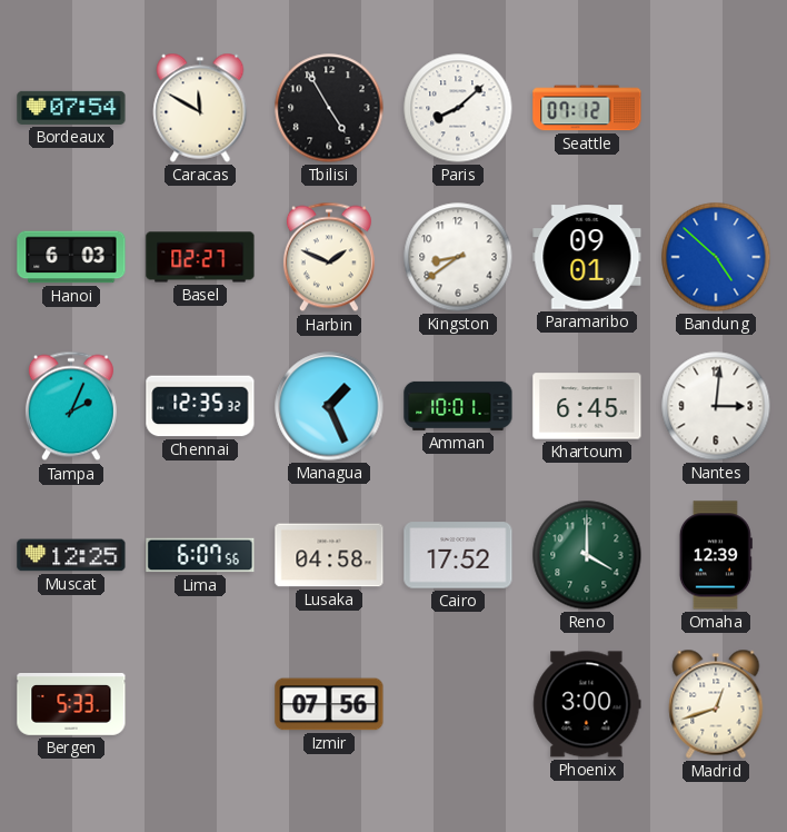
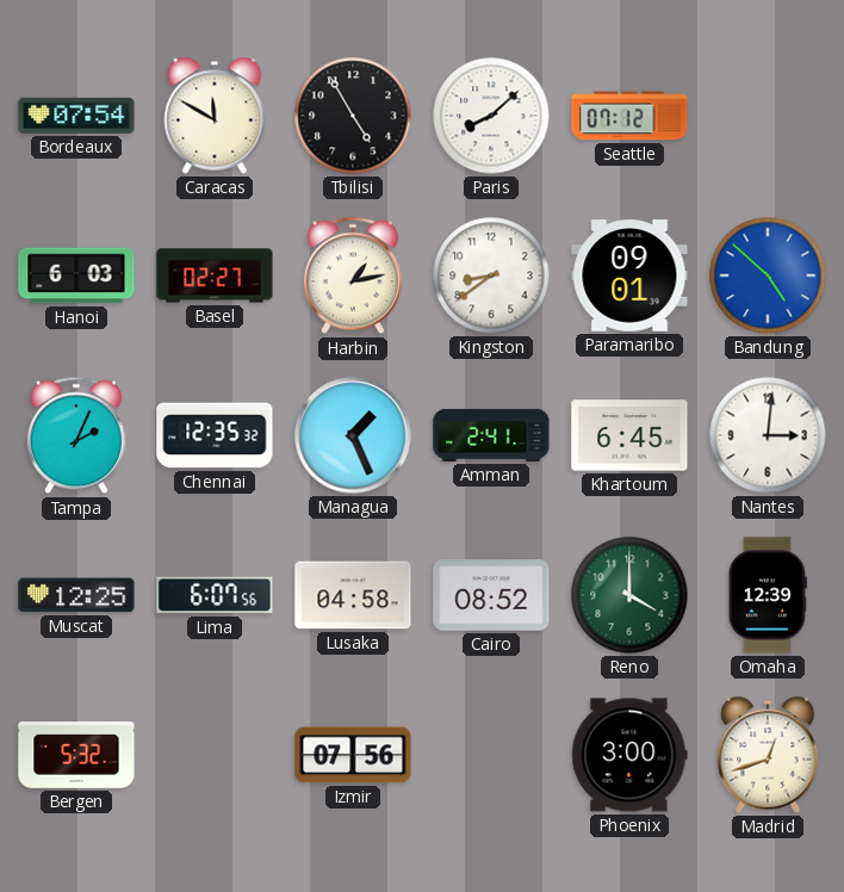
Harbin: 1:49 -> 1:13
Amman: 10:01 -> 2:41
Cairo: 17:52 -> 08:52
Bergen: 5:33 -> 5:32
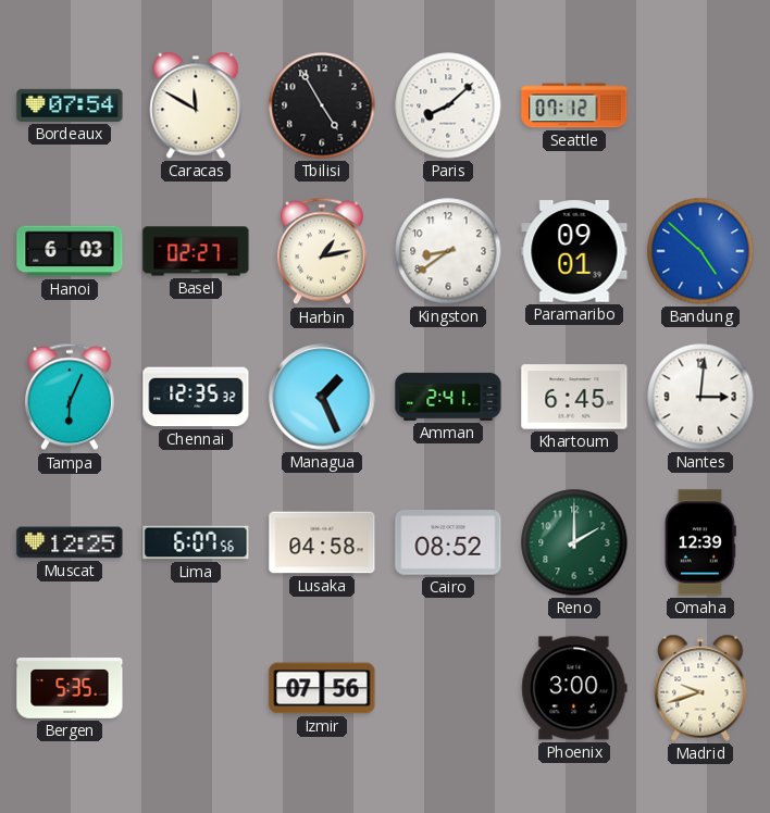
Tampa: 2:04 -> 6:04
Reno: 4:00 -> 2:00
Bergen: 5:32 -> 5:35
Madrid: 12:42 -> 9:42
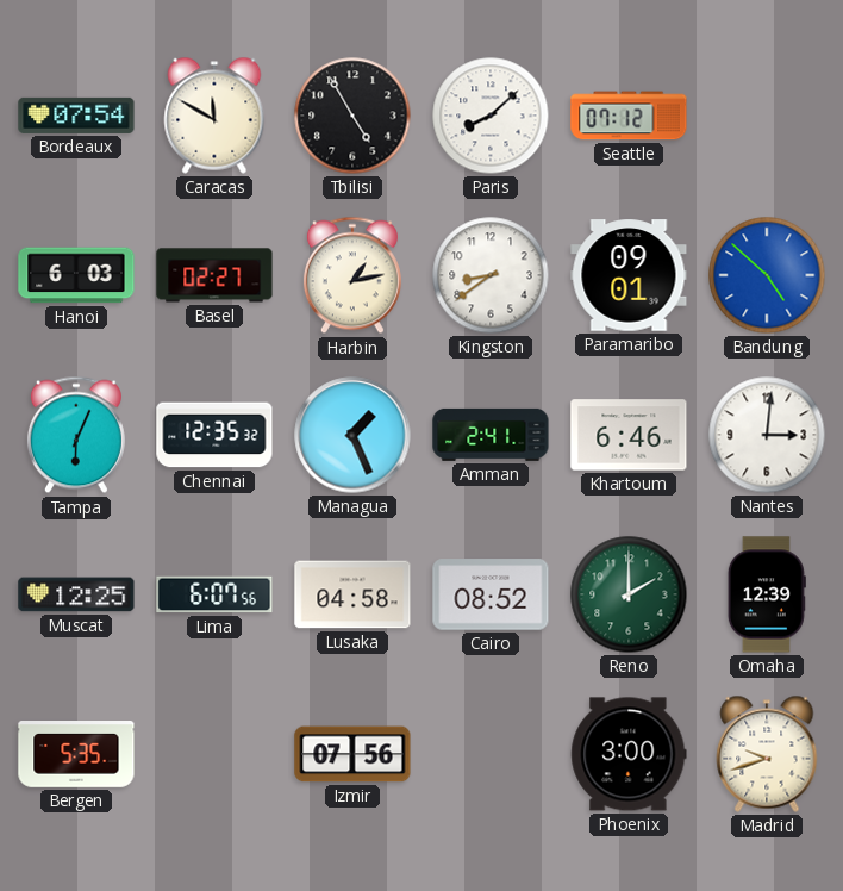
Khartoum: 6:45 -> 6:46
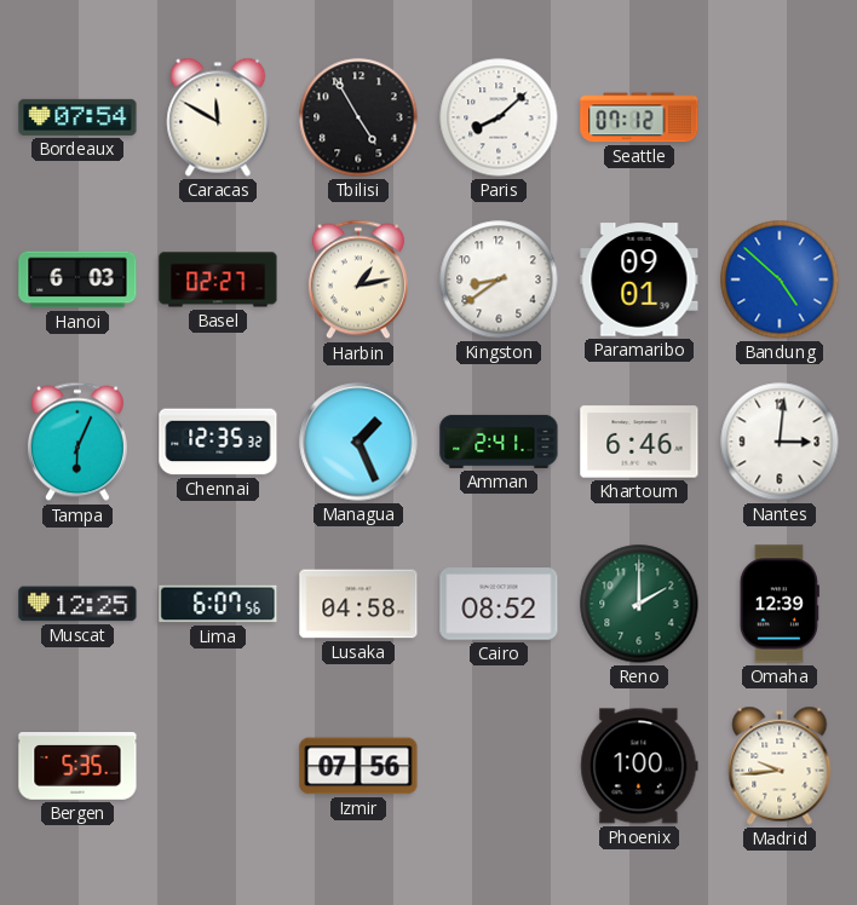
Phoenix: 3:00 -> 1:00
Madrid: 9:42 -> 9:44
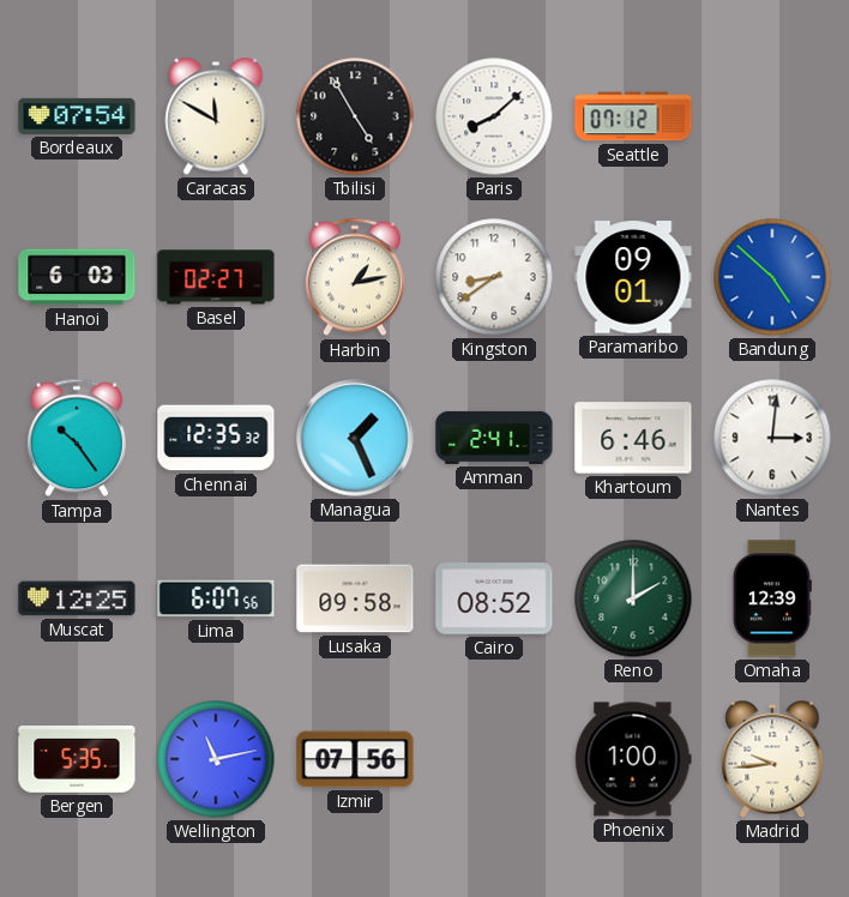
Tampa: 6:04 -> 10:24
Lusaka: 04:58 -> 09:58
Wellington: none -> 11:13
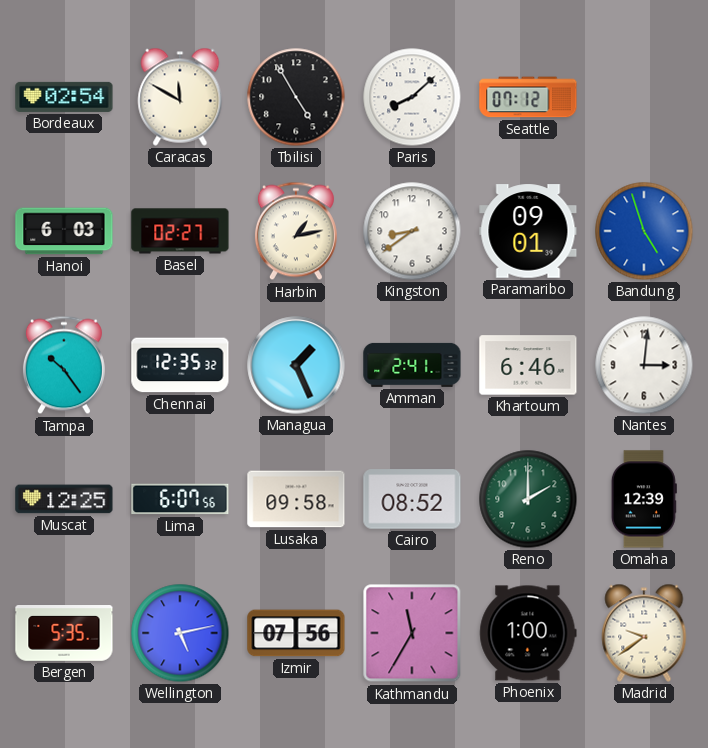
Bordeaux: 07:54 -> 02:54
Bandung: 4:52 -> 4:57
Wellington: 11:13 -> 5:13
Kathmandu: none -> 11:35
Madrid: 9:44 -> 9:39
